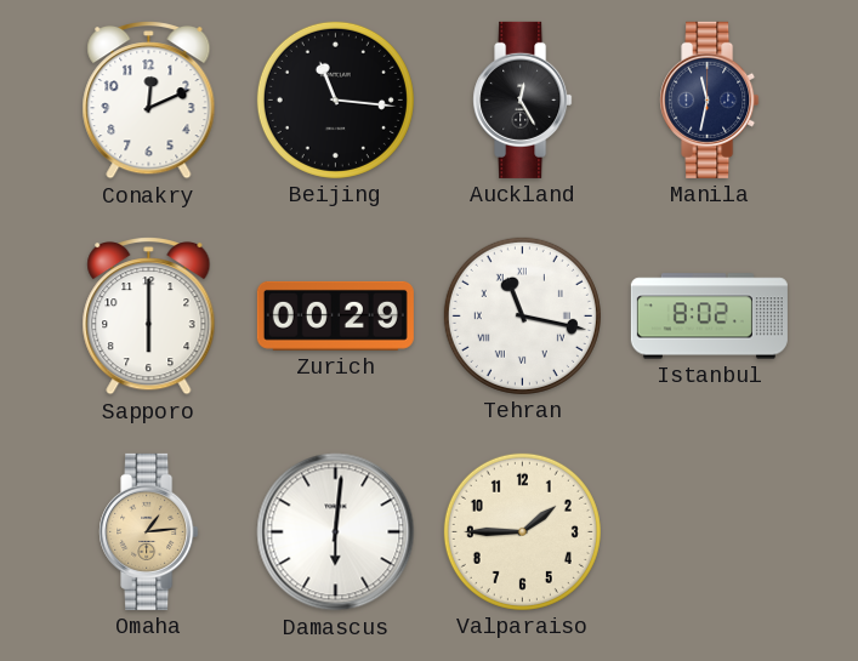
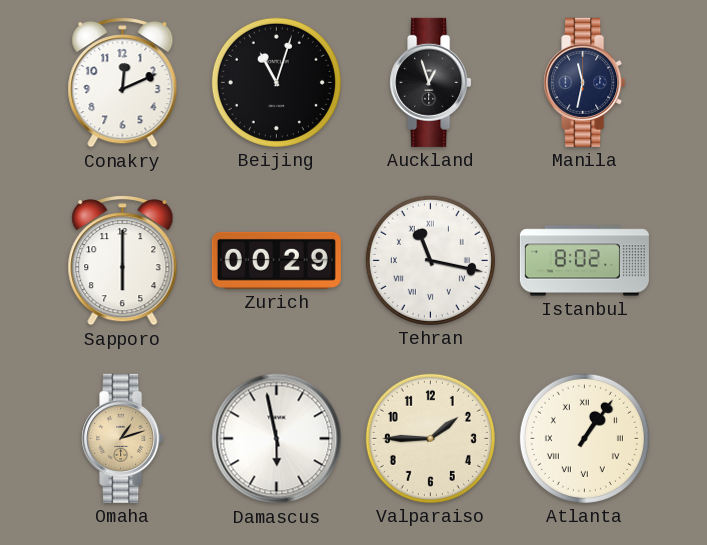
Beijing: 11:16 -> 11:03
Auckland: 12:25 -> 12:57
Omaha: 1:14 -> 1:12
Damascus: 6:01 -> 5:58
Atlanta: none -> 1:06
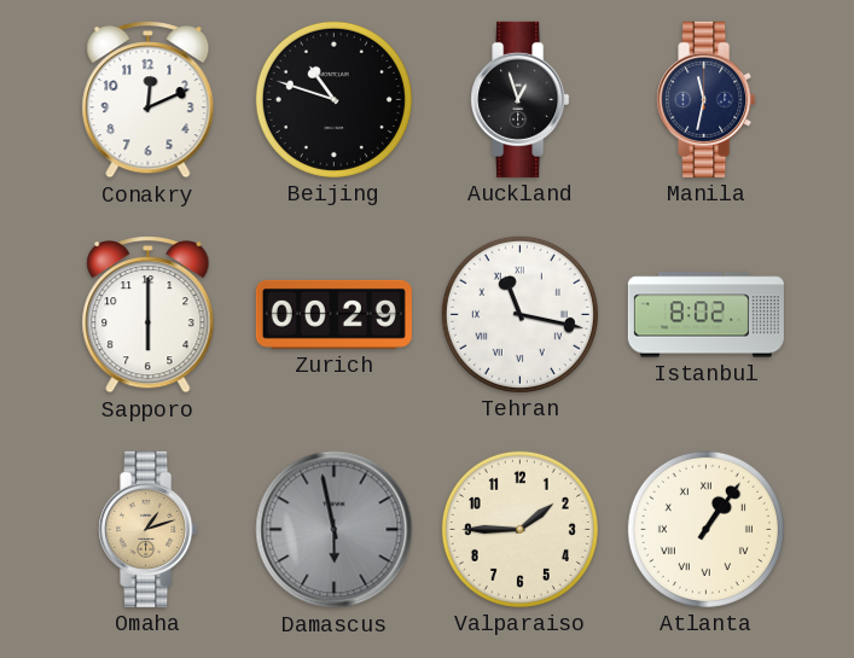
Beijing: 11:03 -> 10:48
Damascus dial: white -> grey
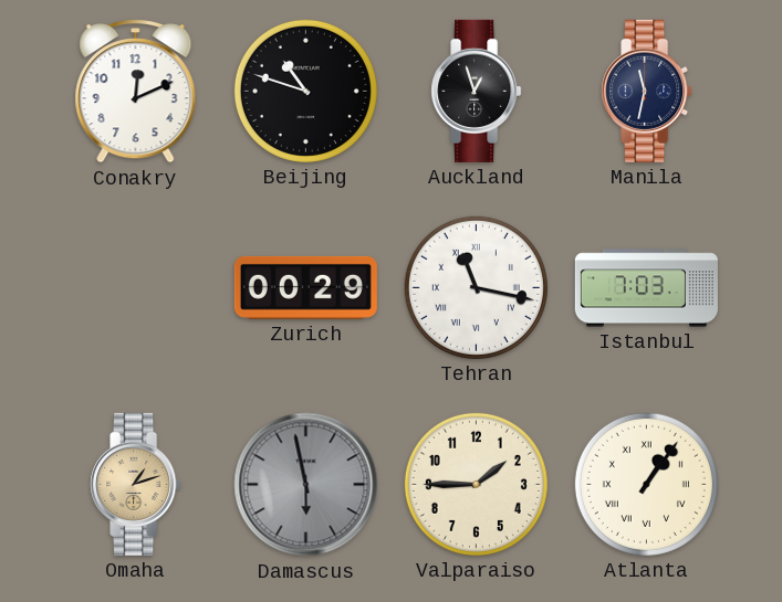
Sapporo: 6:00 -> none
Istanbul: 8:02 -> 7:03
